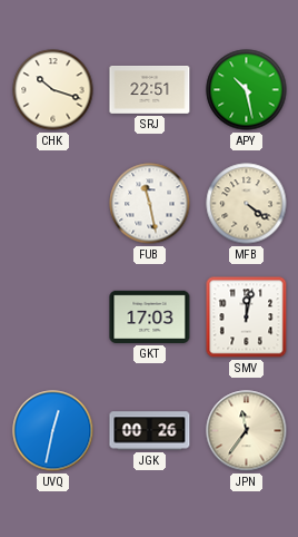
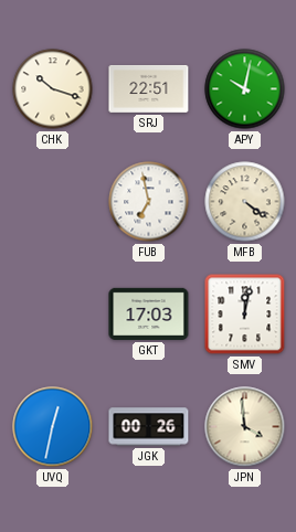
APY: 10:28 -> 10:02
FUB: 11:28 -> 6:58
JPN: 11:36 -> 3:59
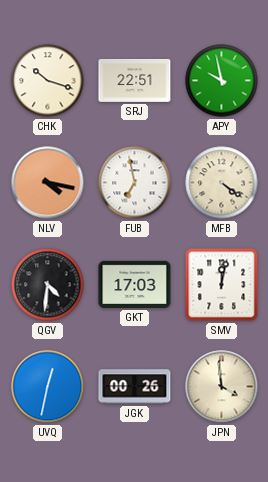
APY: 10:02 -> 9:58
NLV: none -> 4:17
QGV: none -> 4:31
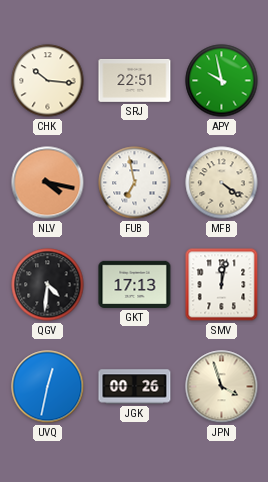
CHK: 10:18 -> 10:16
GKT: 17:03 -> 17:13
JPN: 3:59 -> 3:57
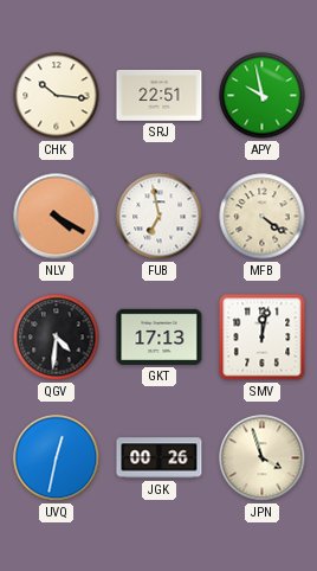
NLV: 4:17 -> 4:20
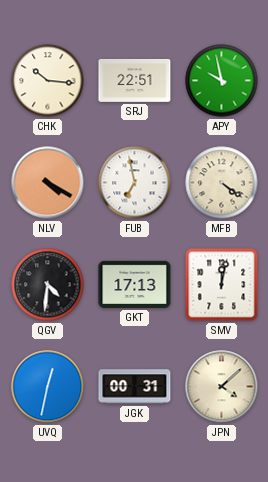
JGK: 00:26 -> 00:31
JPN: 3:57 -> 4:08
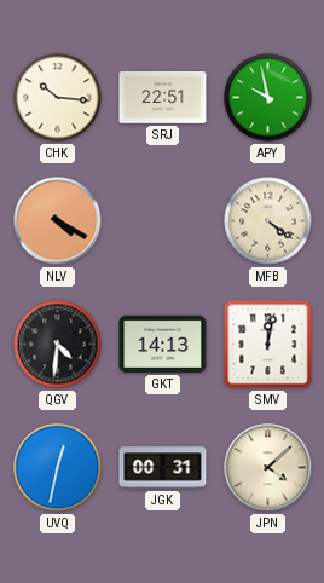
FUB: 6:58 -> none
GKT: 17:13 -> 14:13
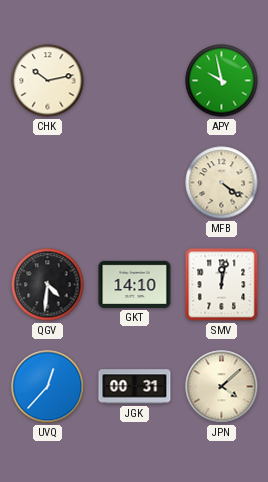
CHK: 10:16 -> 10:13
SRJ: 22:51 -> none
NLV: 4:20 -> none
GKT: 14:13 -> 14:10
UVQ: 12:32 -> 12:37
